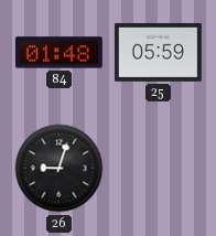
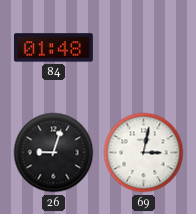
25: 05:59 -> none
69: none -> 3:02
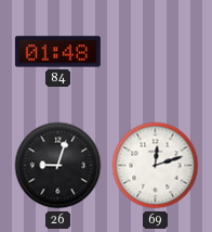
69: 3:02 -> 12:12
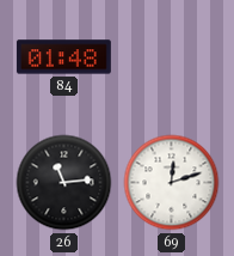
26: 9:03 -> 11:14
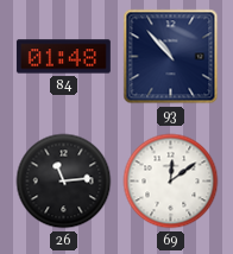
93: none -> 10:53
69: 12:12 -> 12:09
